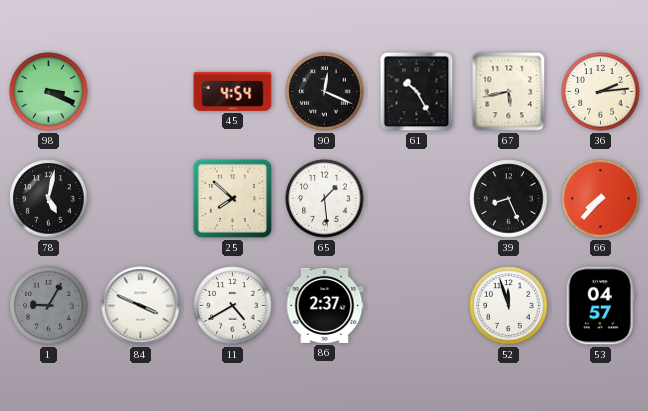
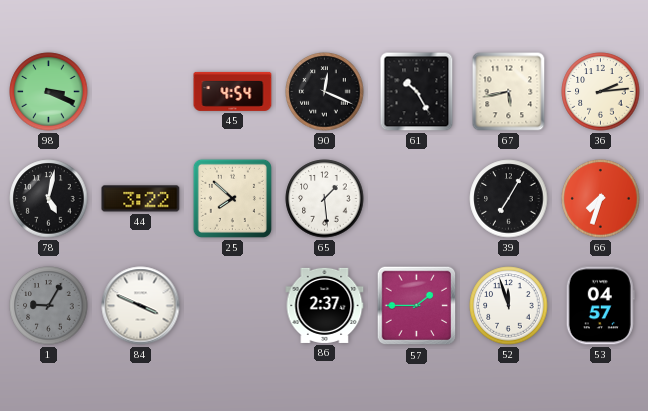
44: none -> 3:22
39: 8:26 -> 7:05
66: 7:37 -> 7:33
11: 4:40 -> none
57: none -> 1:45
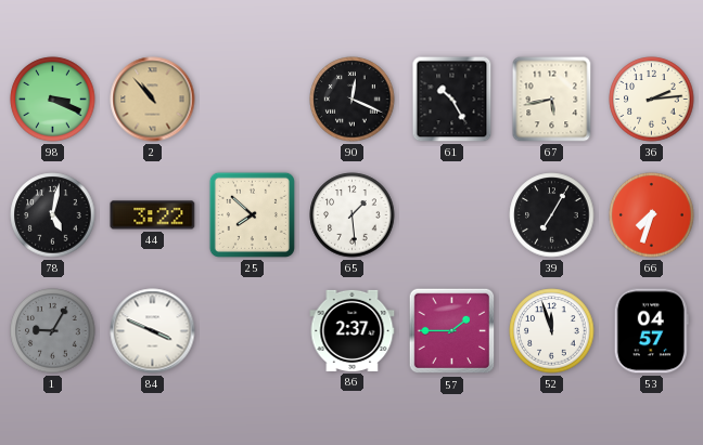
2: none -> 10:53
45: 4:54 -> none
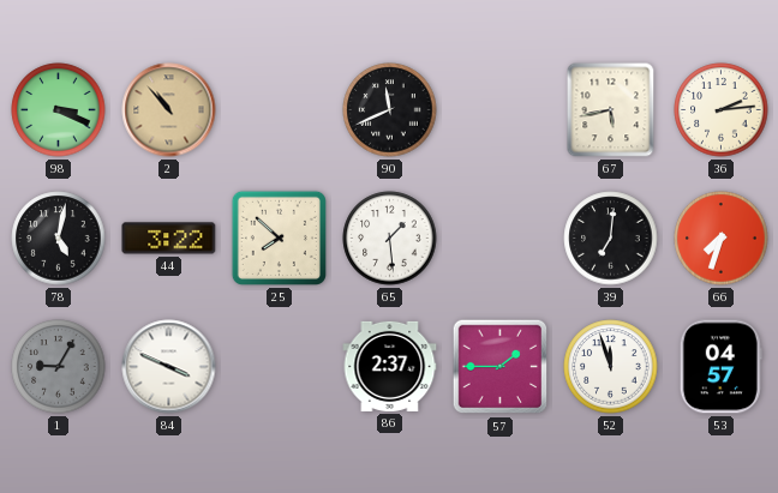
90: 12:19 -> 11:41
61: 10:25 -> none
39: 7:05 -> 7:01
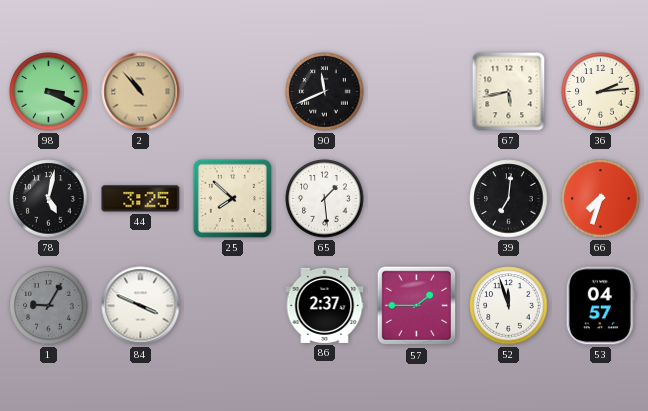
44: 3:22 -> 3:25
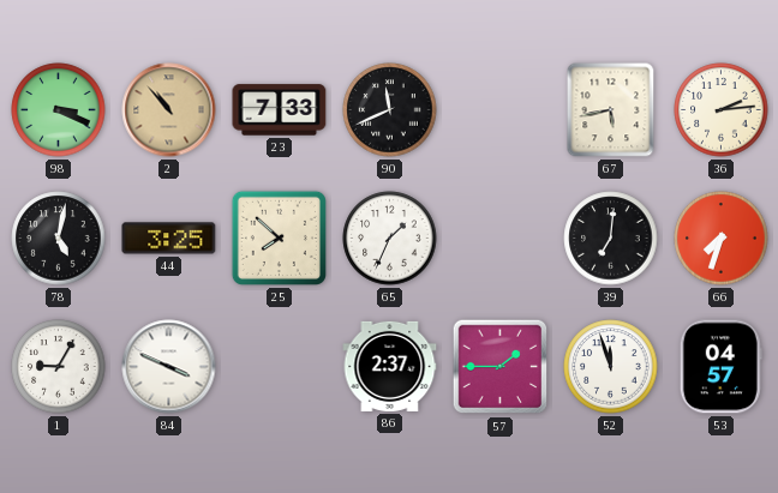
23: none -> 7:33
65: 1:29 -> 1:34
1 dial: grey -> white
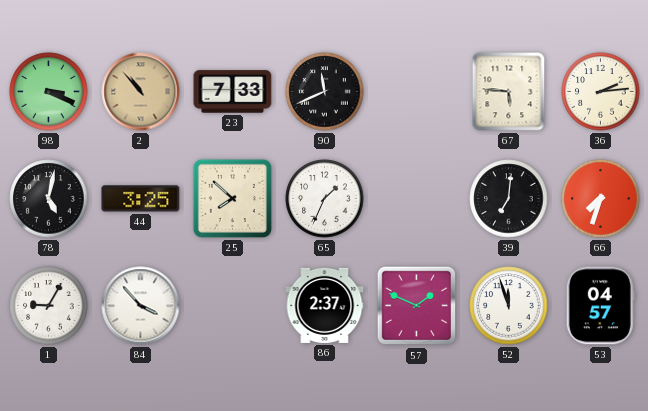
67: 5:43 -> 5:46
84: 3:49 -> 3:53
57: 1:45 -> 1:49
